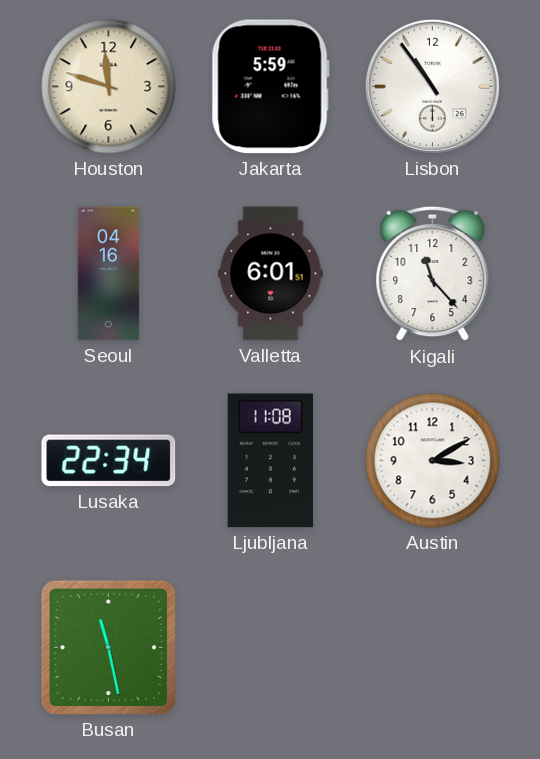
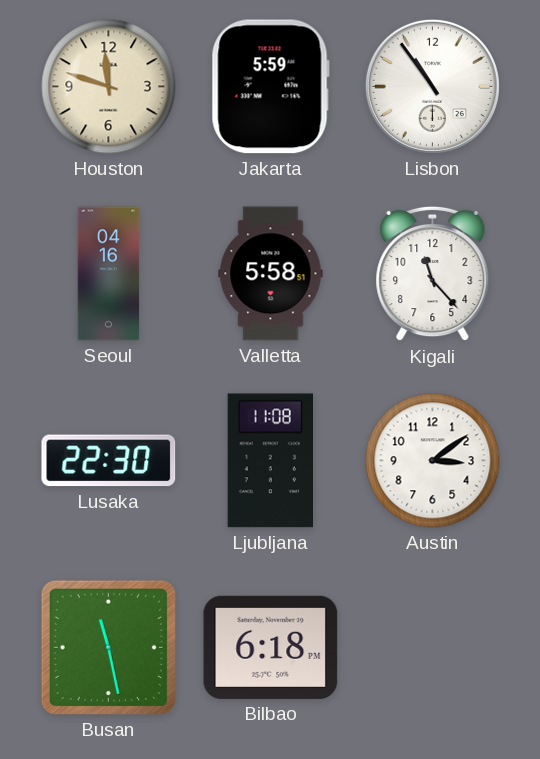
Valletta: 6:01 -> 5:58
Lusaka: 22:34 -> 22:30
Austin: 3:10 -> 3:09
Bilbao: none -> 6:18
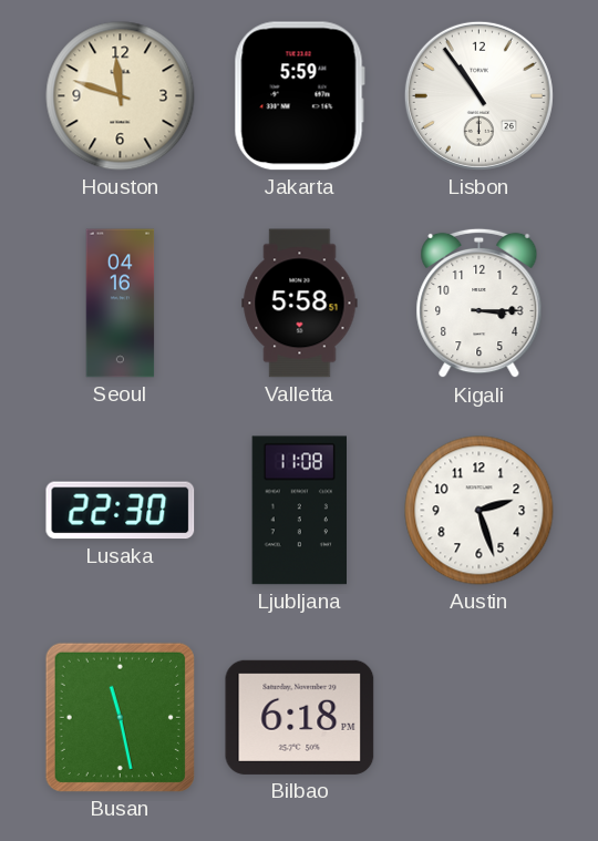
Kigali: 11:23 -> 3:15
Austin: 3:09 -> 2:27
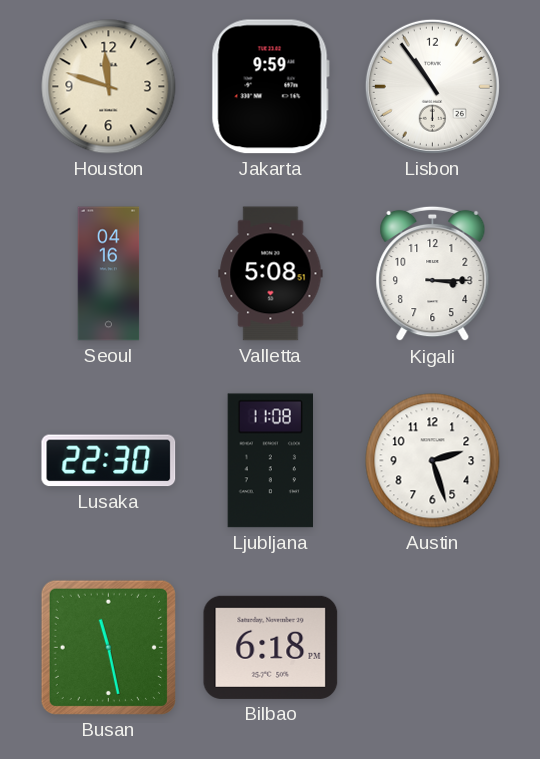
Jakarta: 5:59 -> 9:59
Valletta: 5:58 -> 5:08
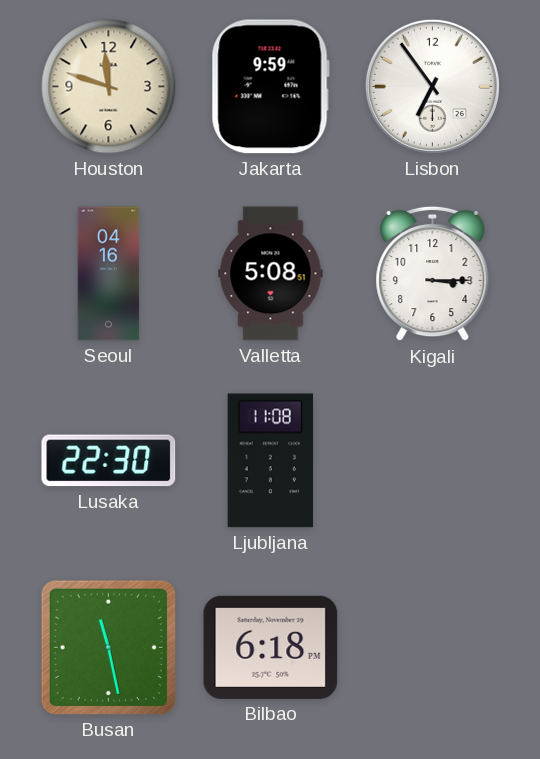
Lisbon: 10:54 -> 6:54
Austin: 2:27 -> none
